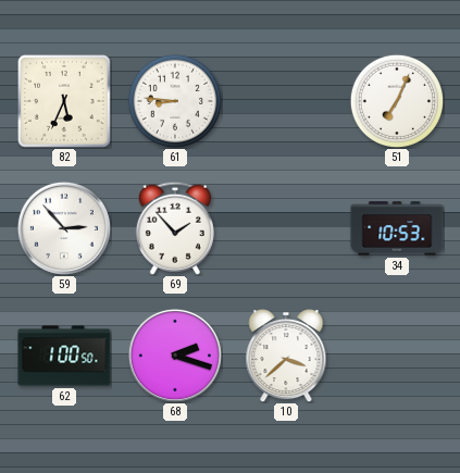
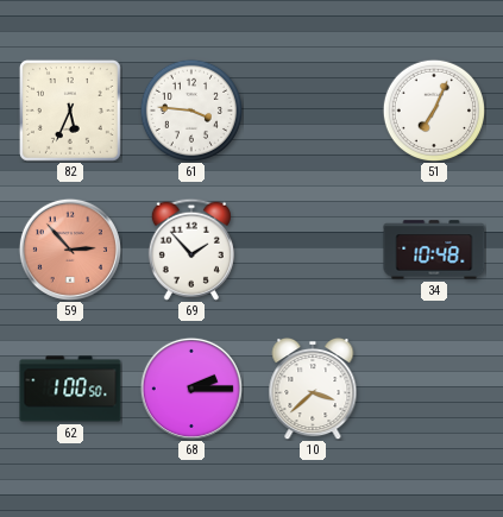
61: 8:46 -> 3:46
59 dial: white -> salmon
34: 10:53 -> 10:48
68: 2:18 -> 2:15
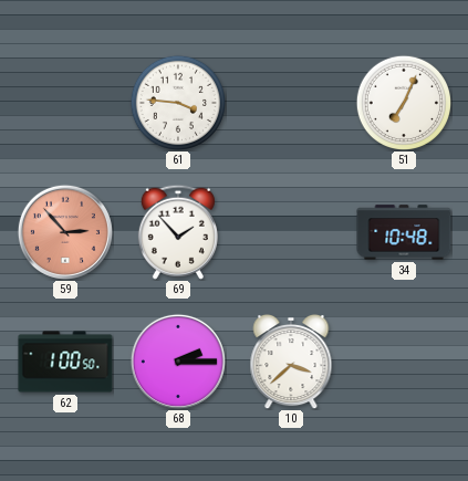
82: 5:34 -> none
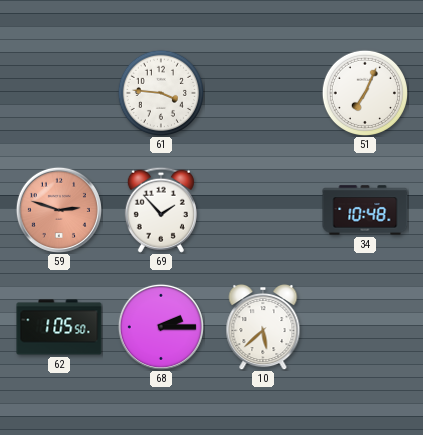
59: 2:53 -> 2:48
62: 1:00 -> 1:05
10: 3:38 -> 5:38
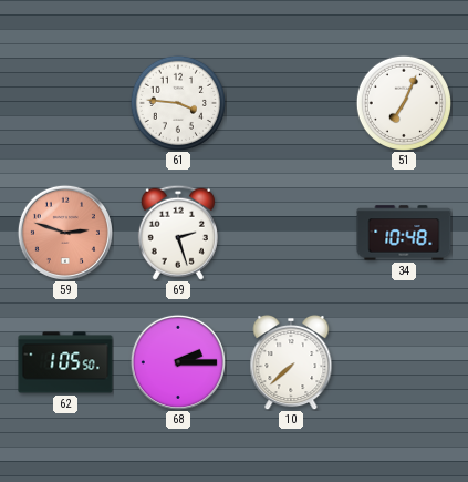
69: 1:53 -> 2:27
10: 5:38 -> 7:38
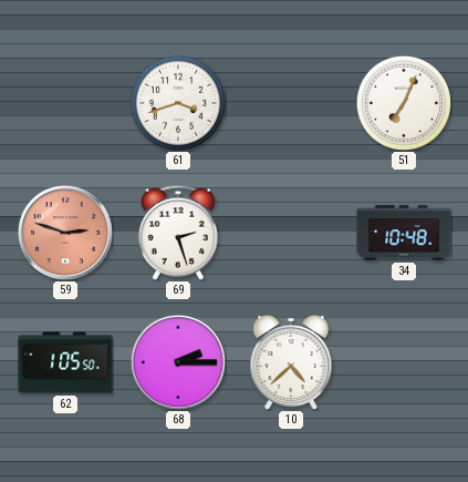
61: 3:46 -> 3:42
10: 7:38 -> 4:38
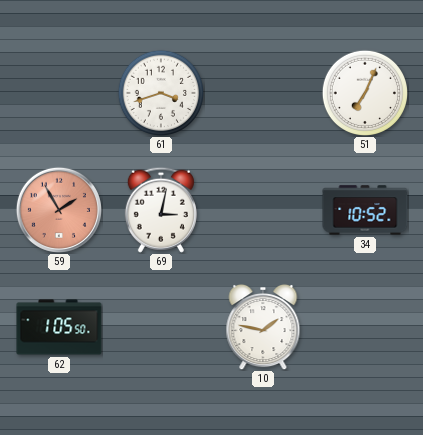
59: 2:48 -> 1:55
69: 2:27 -> 3:02
34: 10:48 -> 10:52
68: 2:15 -> none
10: 4:38 -> 1:47
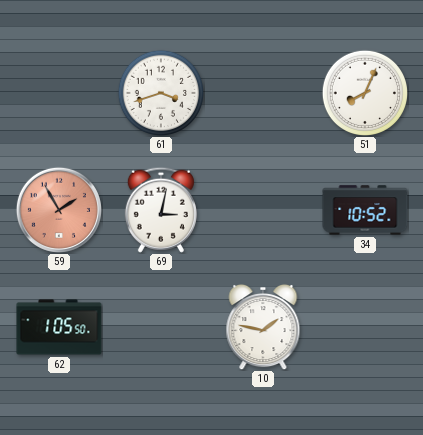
51: 7:04 -> 8:04
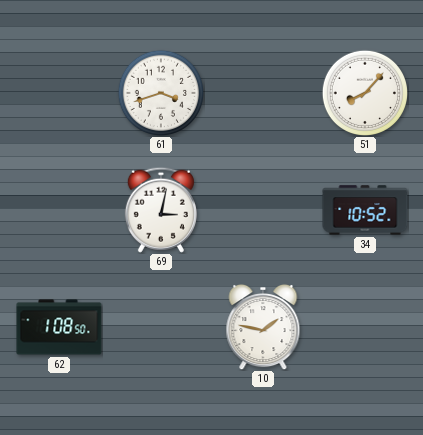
51: 8:04 -> 8:07
59: 1:55 -> none
62: 1:05 -> 1:08
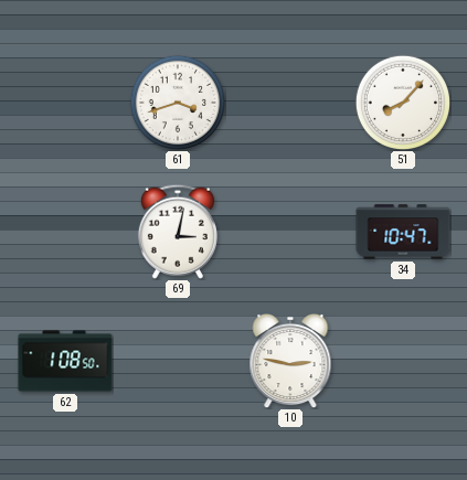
34: 10:52 -> 10:47
10: 1:47 -> 2:47
